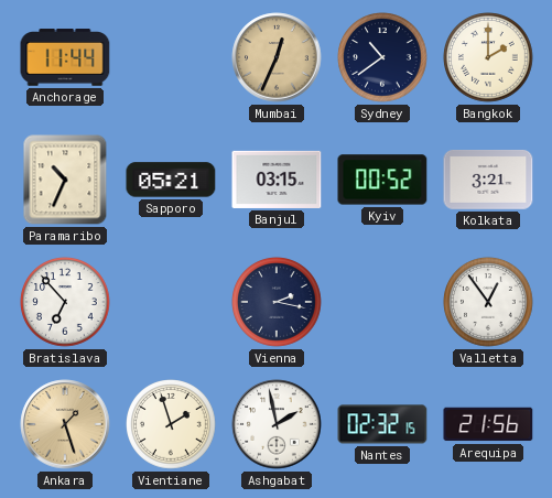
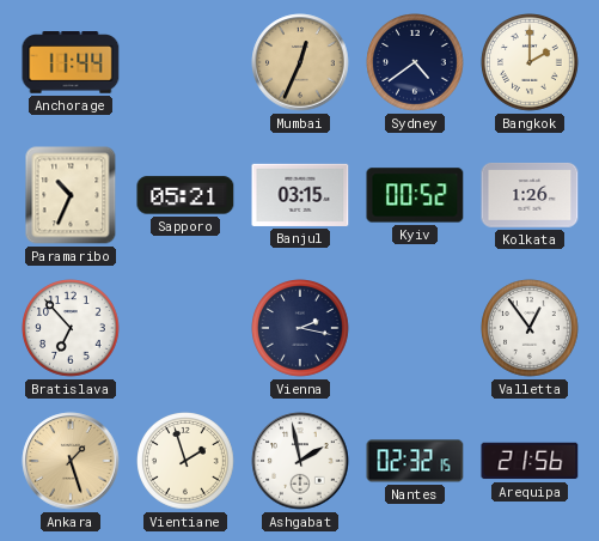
Sydney: 10:39 -> 4:39
Kolkata: 3:21 -> 1:26
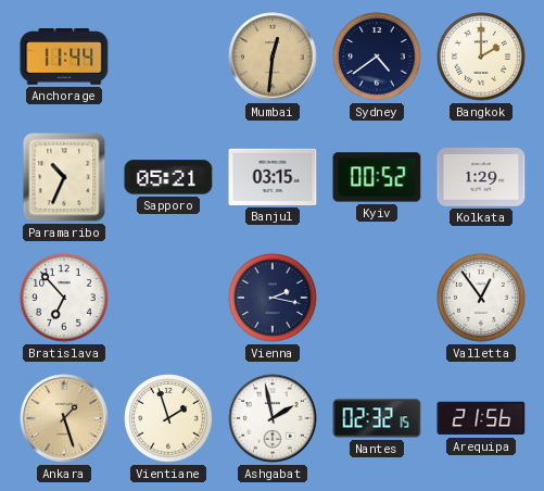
Mumbai: 12:34 -> 12:31
Kolkata: 1:26 -> 1:29
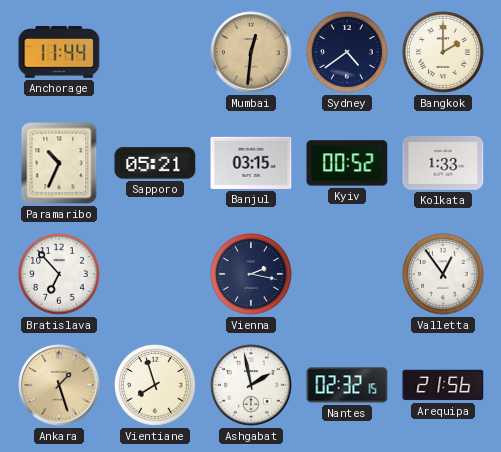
Kolkata: 1:29 -> 1:33
Vientiane: 1:57 -> 7:57
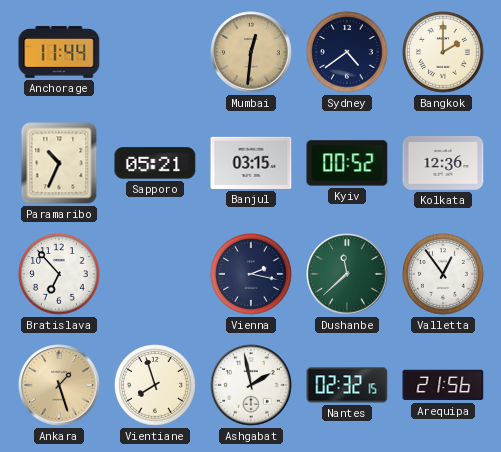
Kolkata: 1:33 -> 12:36
Dushanbe: none -> 11:38
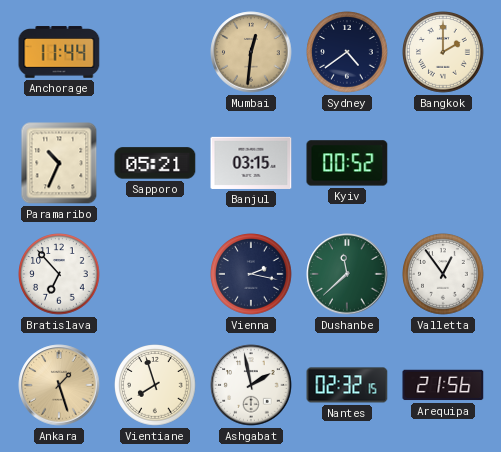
Kolkata: 12:36 -> none
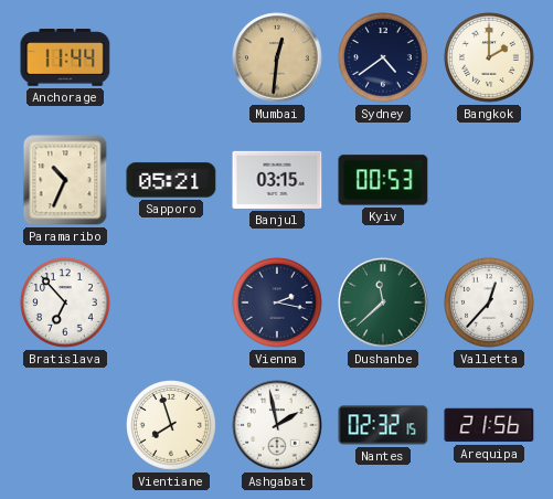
Kyiv: 00:52 -> 00:53
Valletta: 12:54 -> 12:37
Ankara: 1:27 -> none
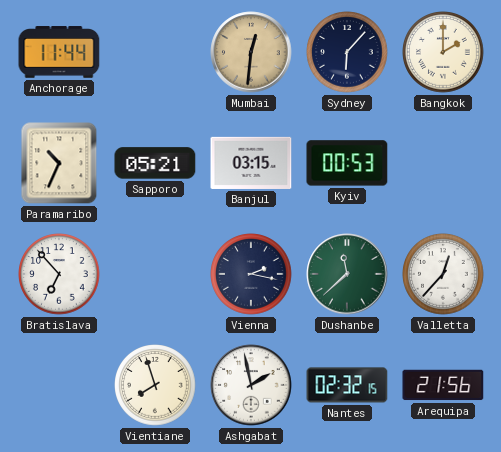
Sydney: 4:39 -> 6:07
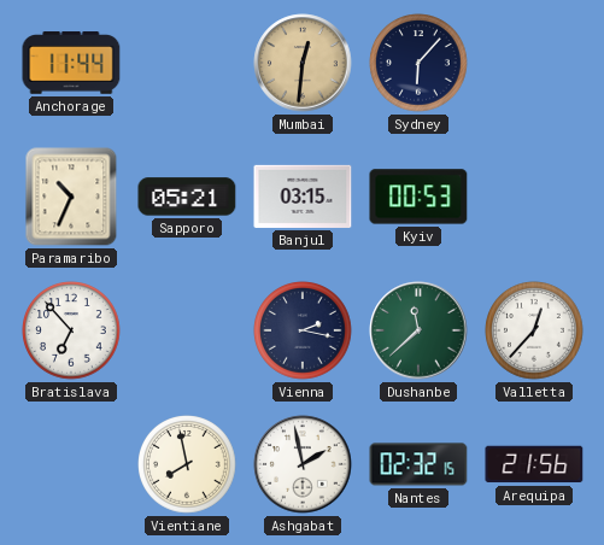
Bangkok: 2:00 -> none
Vientiane: 7:57 -> 7:58
